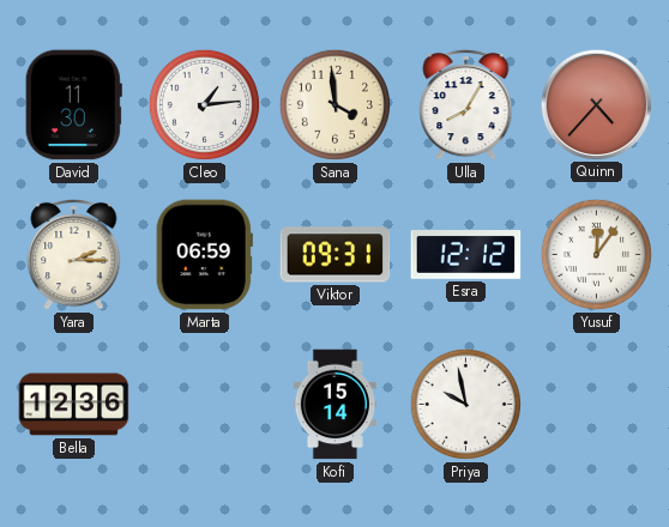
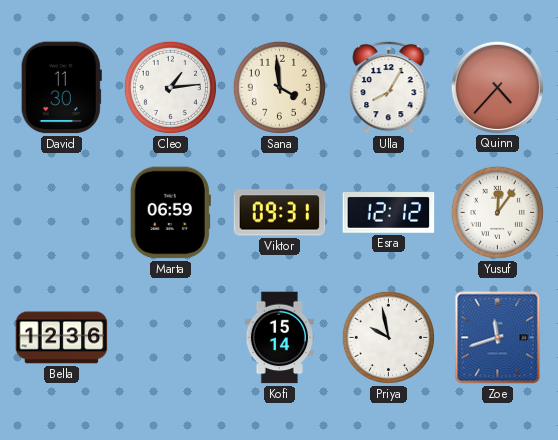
Yara: 2:15 -> none
Zoe: none -> 11:42
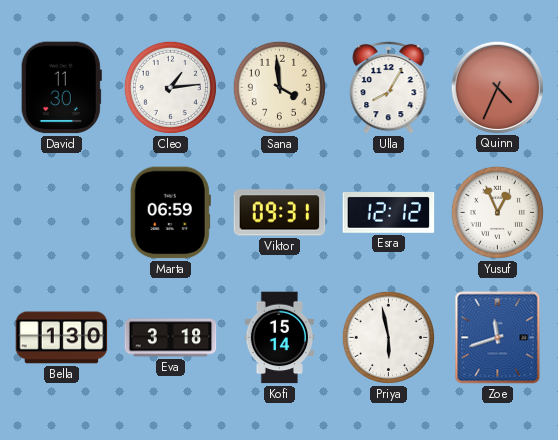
Quinn: 4:37 -> 4:34
Yusuf: 12:06 -> 12:56
Bella: 12:36 -> 1:30
Eva: none -> 3:18
Priya: 9:58 -> 5:58
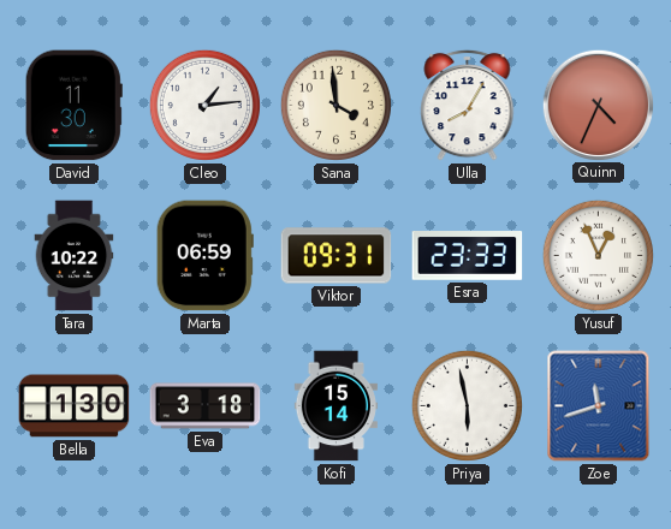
Tara: none -> 10:22
Esra: 12:12 -> 23:33
